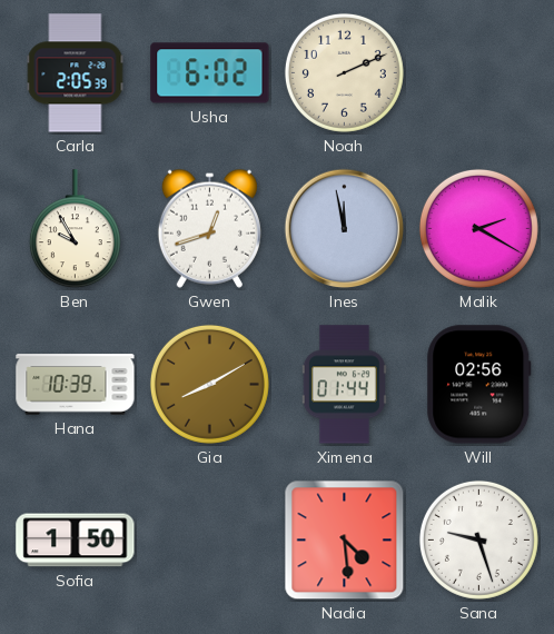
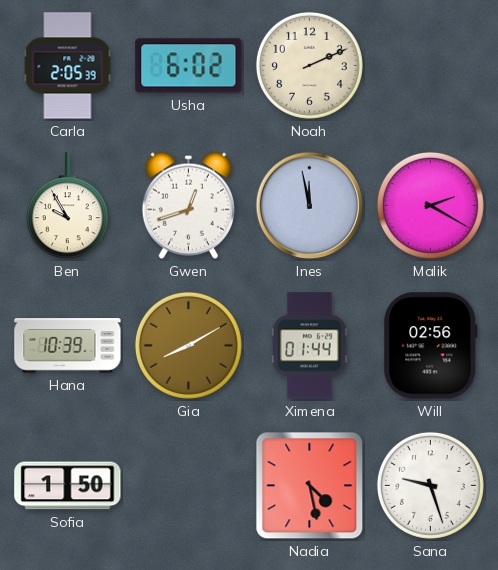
Nadia: 4:29 -> 4:28
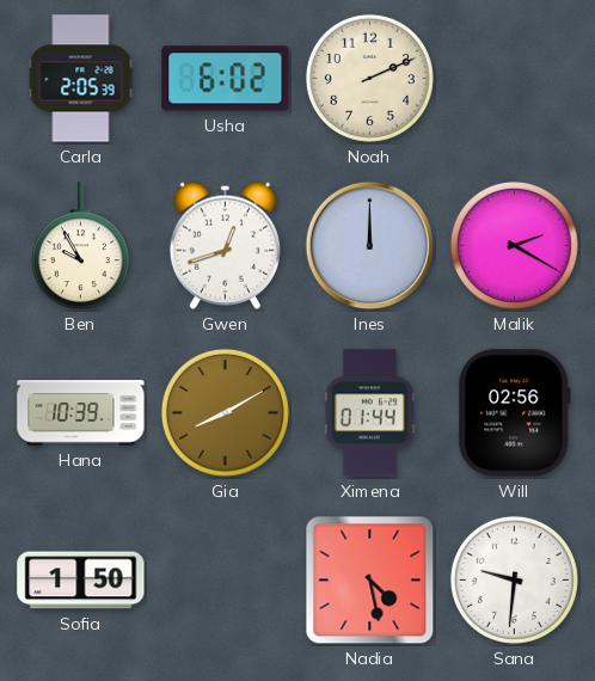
Ines: 11:58 -> 12:00
Sana: 9:27 -> 9:31
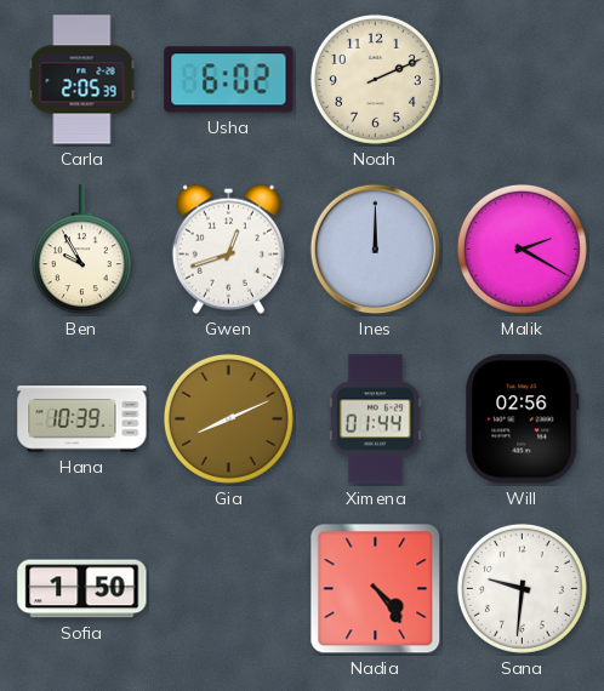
Gia: 8:10 -> 8:11
Nadia: 4:28 -> 4:24
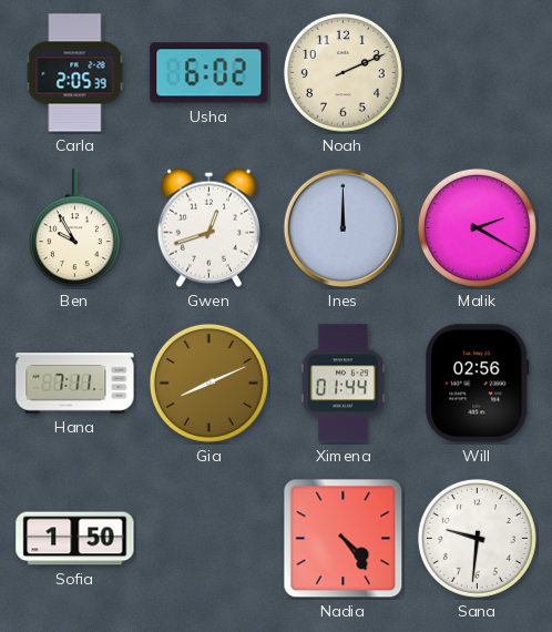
Hana: 10:39 -> 7:11
